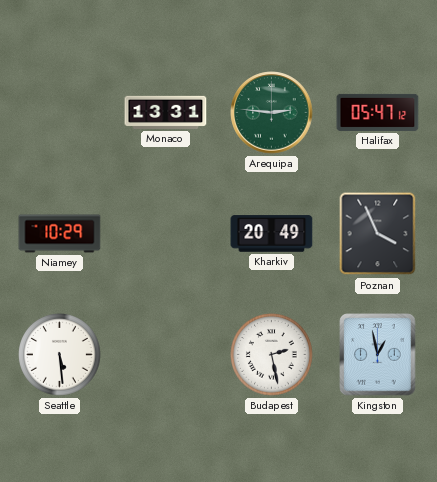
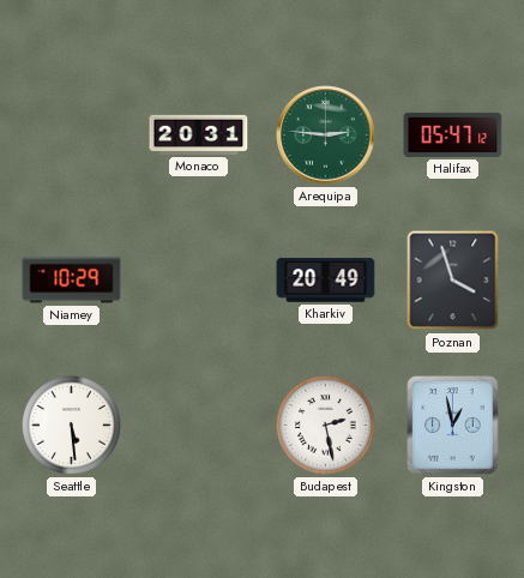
Monaco: 13:31 -> 20:31
Poznan: 3:56 -> 3:57
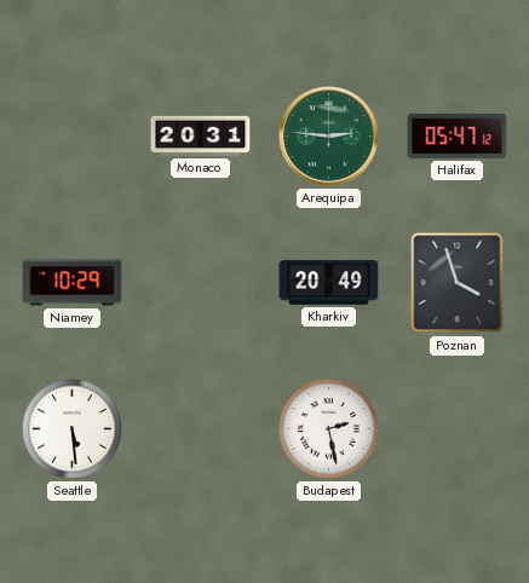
Kingston: 12:58 -> none
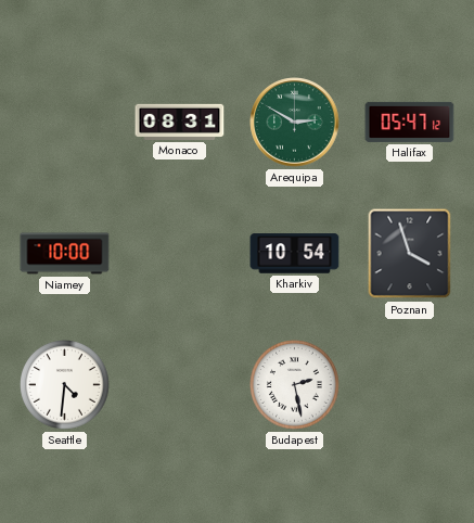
Monaco: 20:31 -> 08:31
Arequipa: 2:46 -> 2:50
Niamey: 10:29 -> 10:00
Kharkiv: 20:49 -> 10:54
Seattle: 5:29 -> 4:31
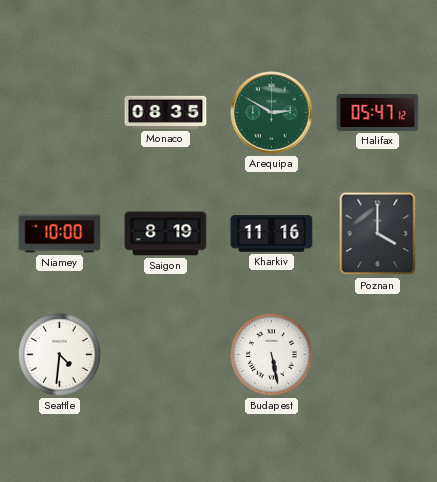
Monaco: 08:31 -> 08:35
Saigon: none -> 8:19
Kharkiv: 10:54 -> 11:16
Poznan: 3:57 -> 4:00
Budapest: 2:28 -> 5:28
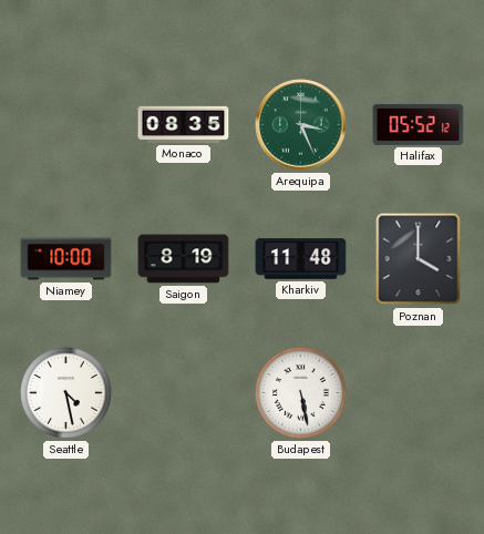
Arequipa: 2:50 -> 3:26
Halifax: 05:47 -> 05:52
Kharkiv: 11:16 -> 11:48
Seattle: 4:31 -> 4:28
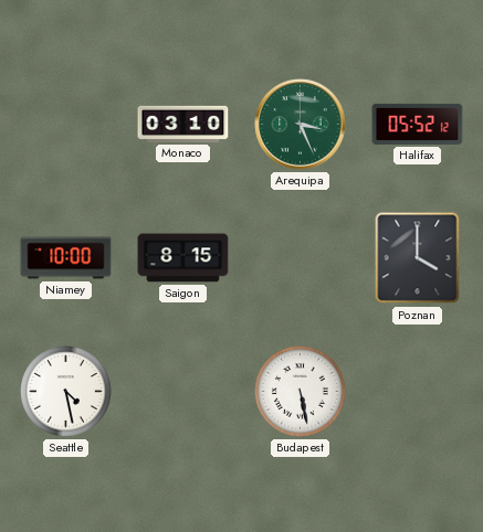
Monaco: 08:35 -> 03:10
Saigon: 8:19 -> 8:15
Kharkiv: 11:48 -> none
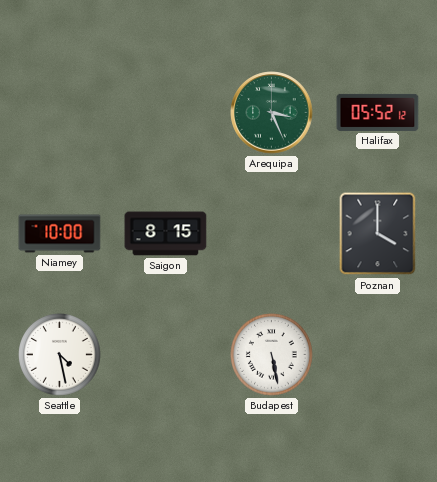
Monaco: 03:10 -> none
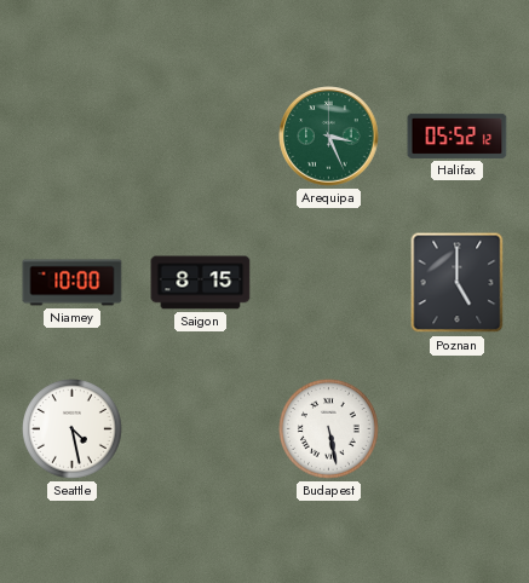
Poznan: 4:00 -> 5:00
